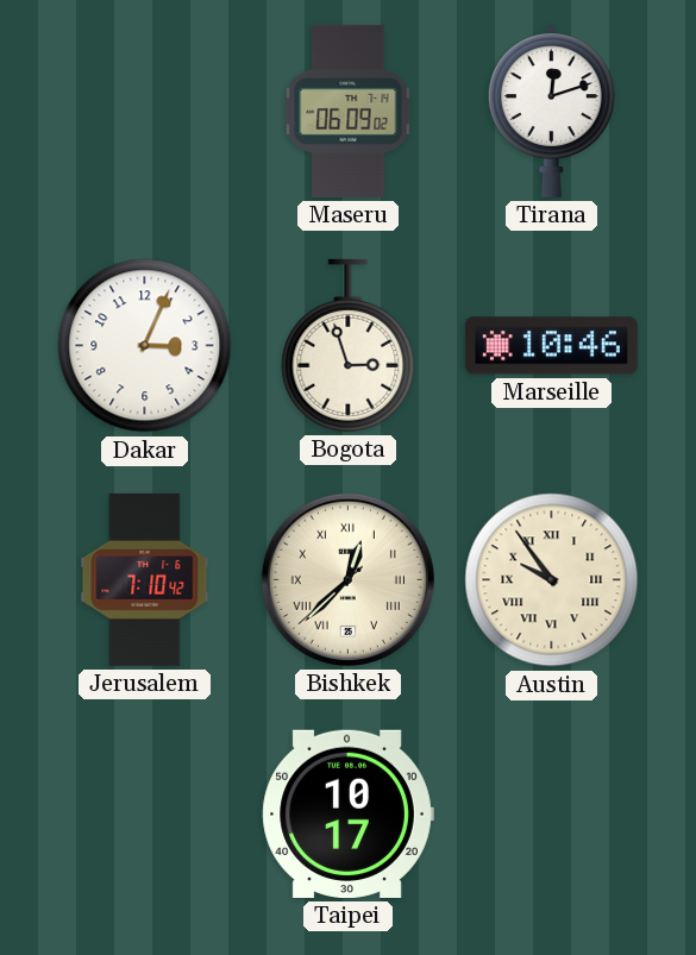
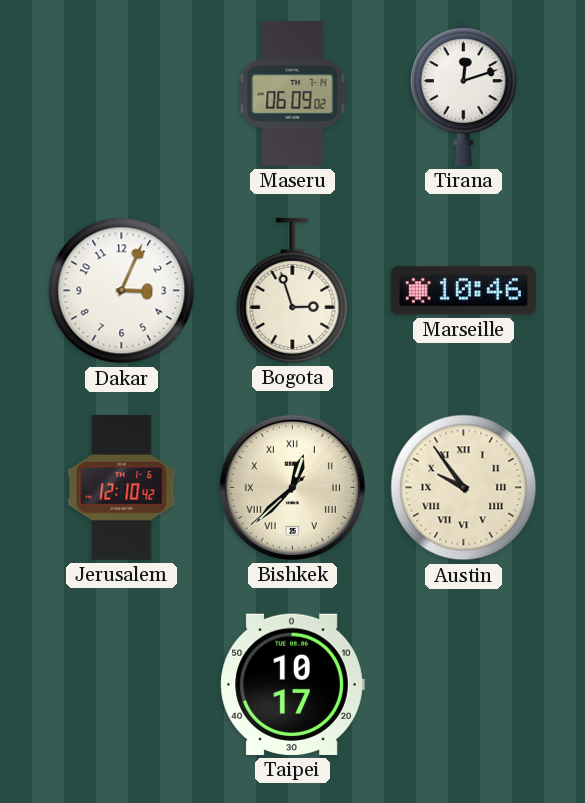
Jerusalem: 7:10 -> 12:10
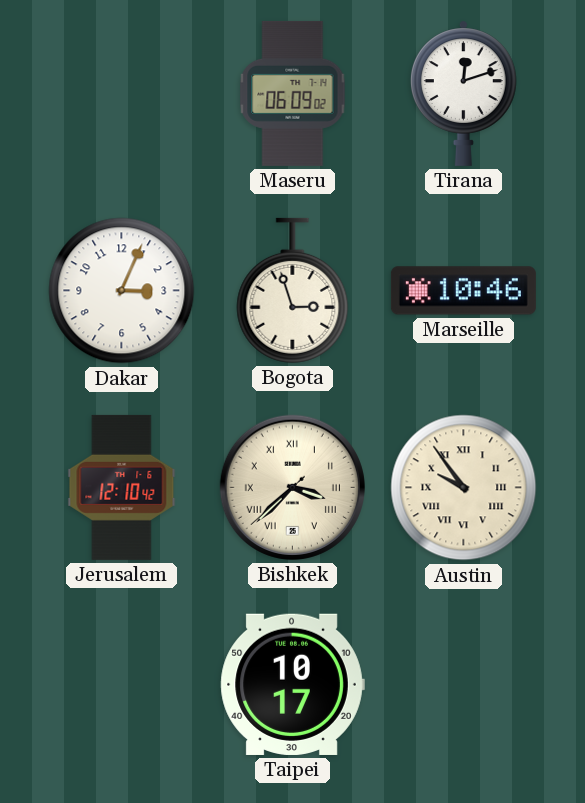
Bishkek: 12:37 -> 3:37
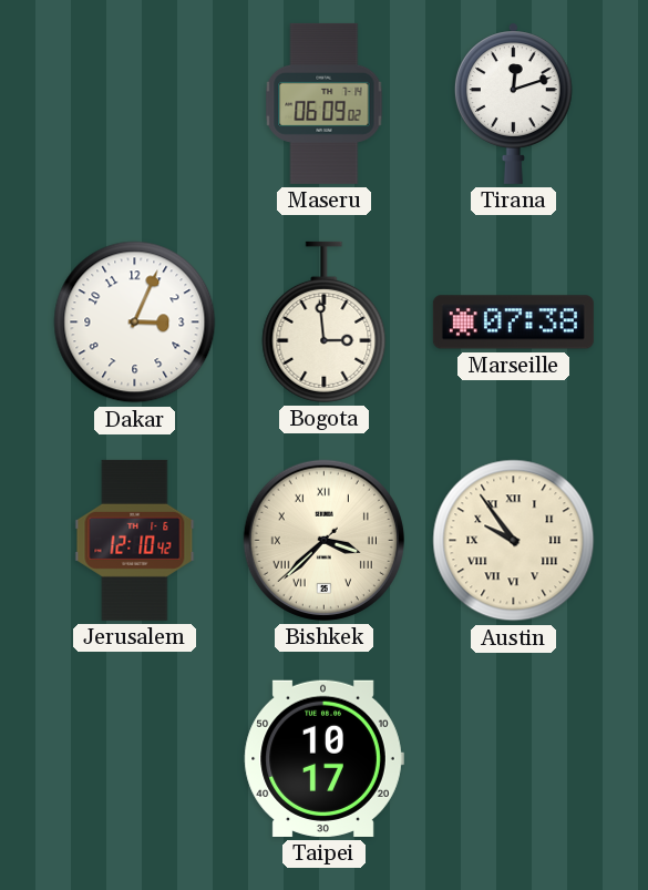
Bogota: 2:57 -> 2:59
Marseille: 10:46 -> 07:38
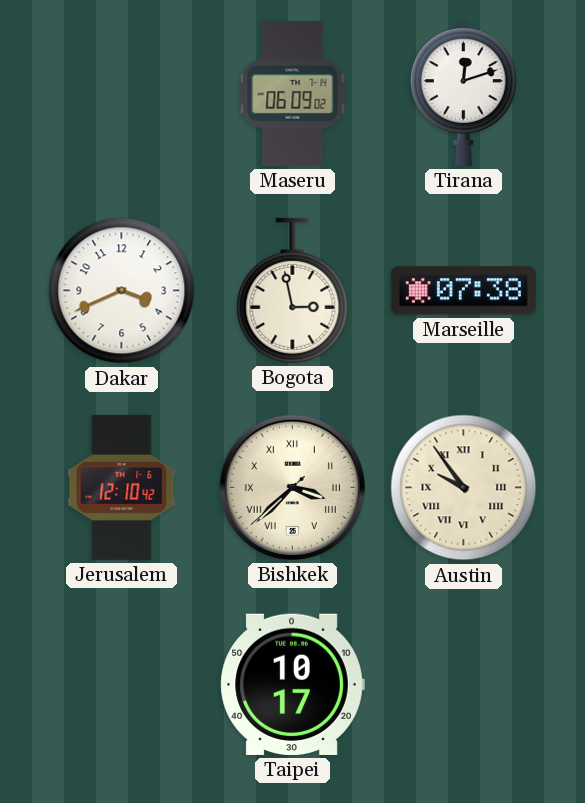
Dakar: 3:04 -> 3:41
Bogota: 2:59 -> 2:58
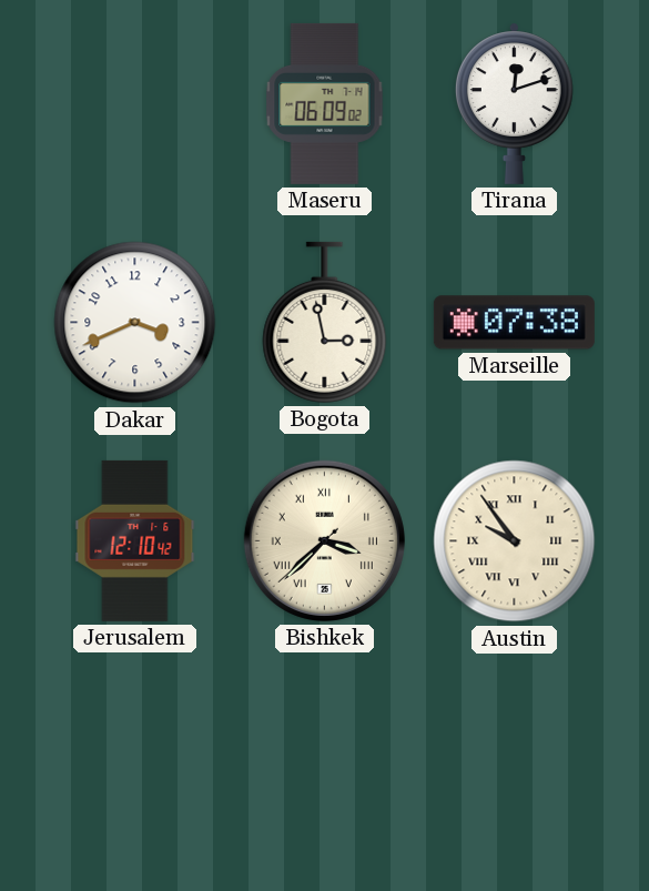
Taipei: 10:17 -> none
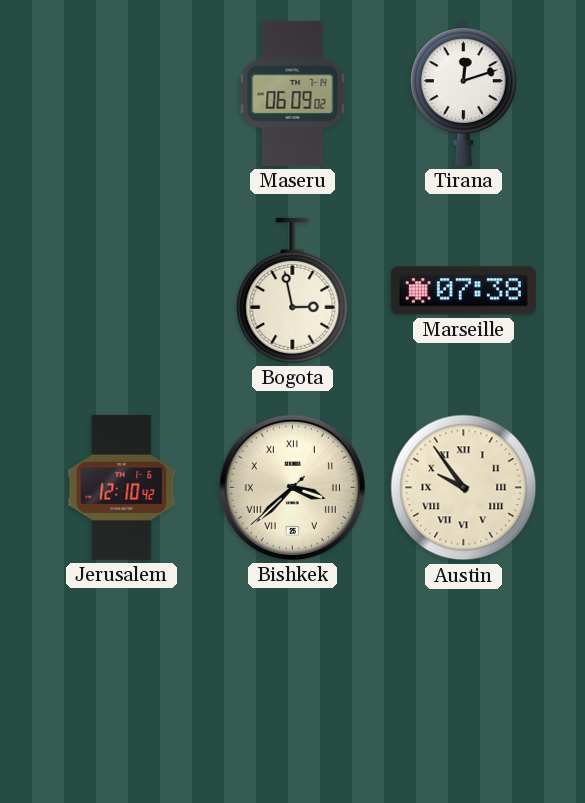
Dakar: 3:41 -> none
